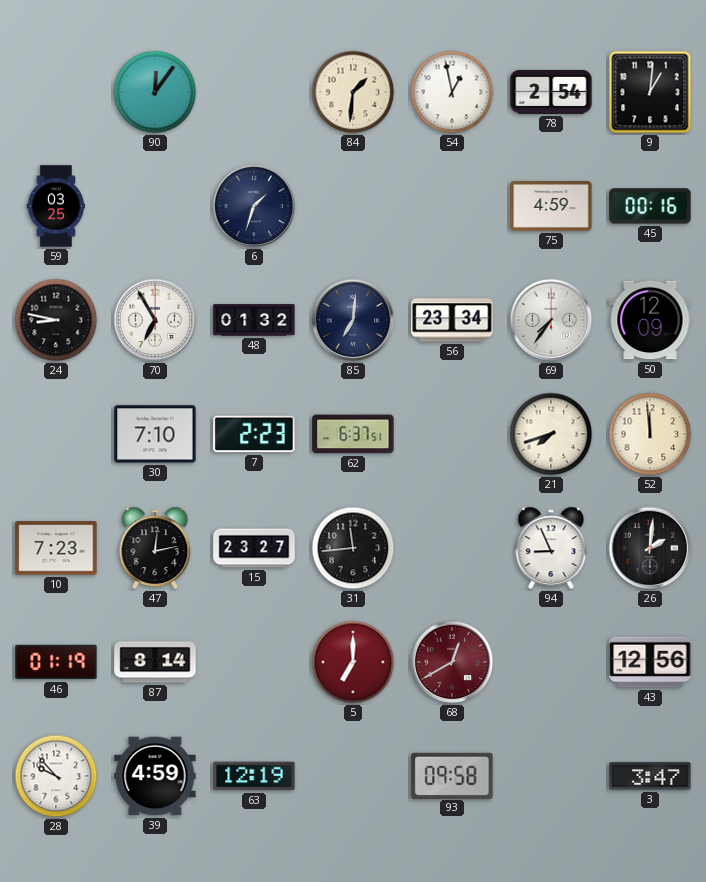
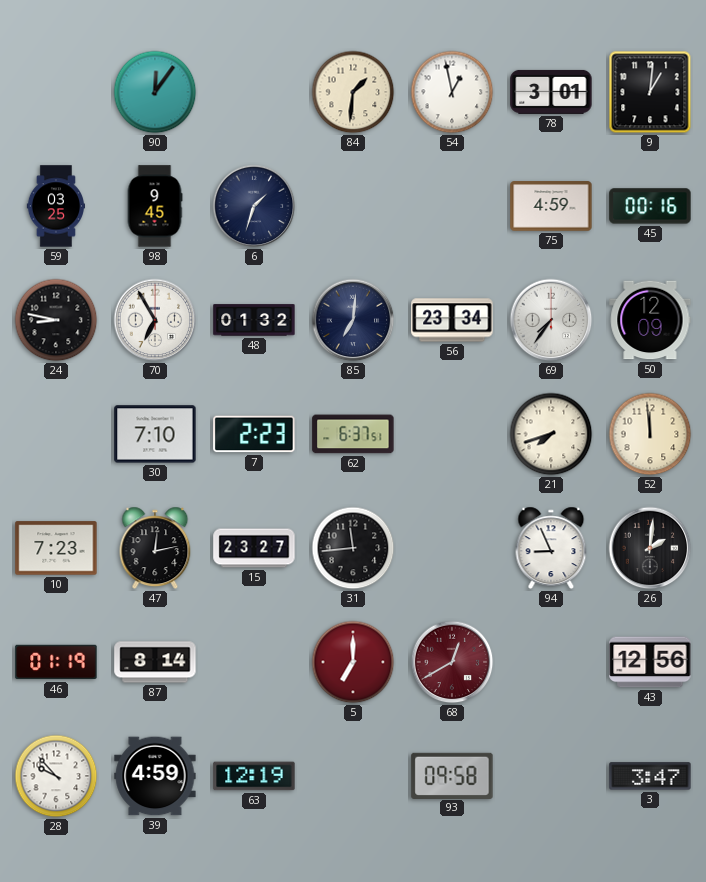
78: 2:54 -> 3:01
98: none -> 9:45
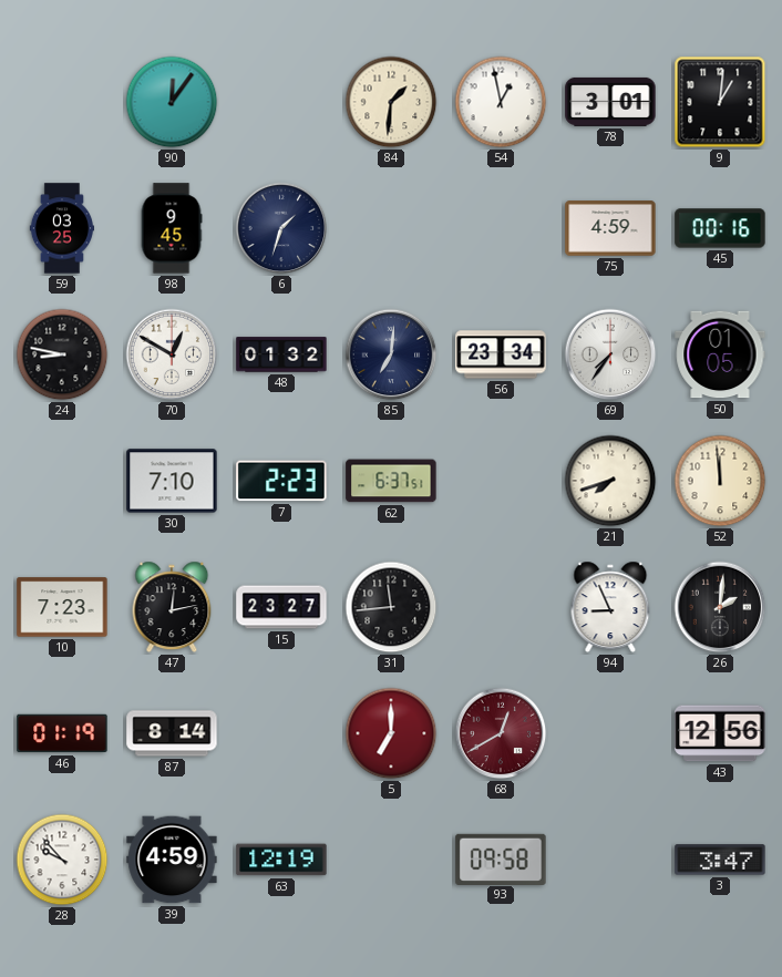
70: 6:55 -> 12:50
50: 12:09 -> 01:05
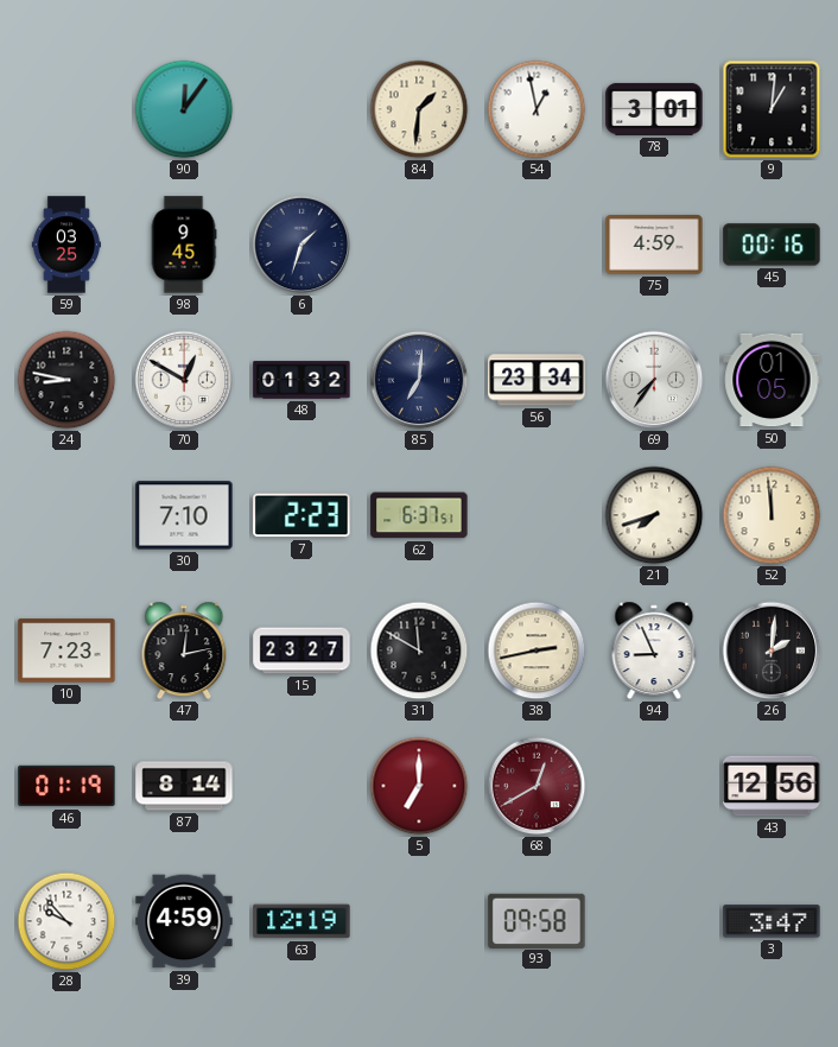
31: 11:44 -> 11:50
38: none -> 2:43
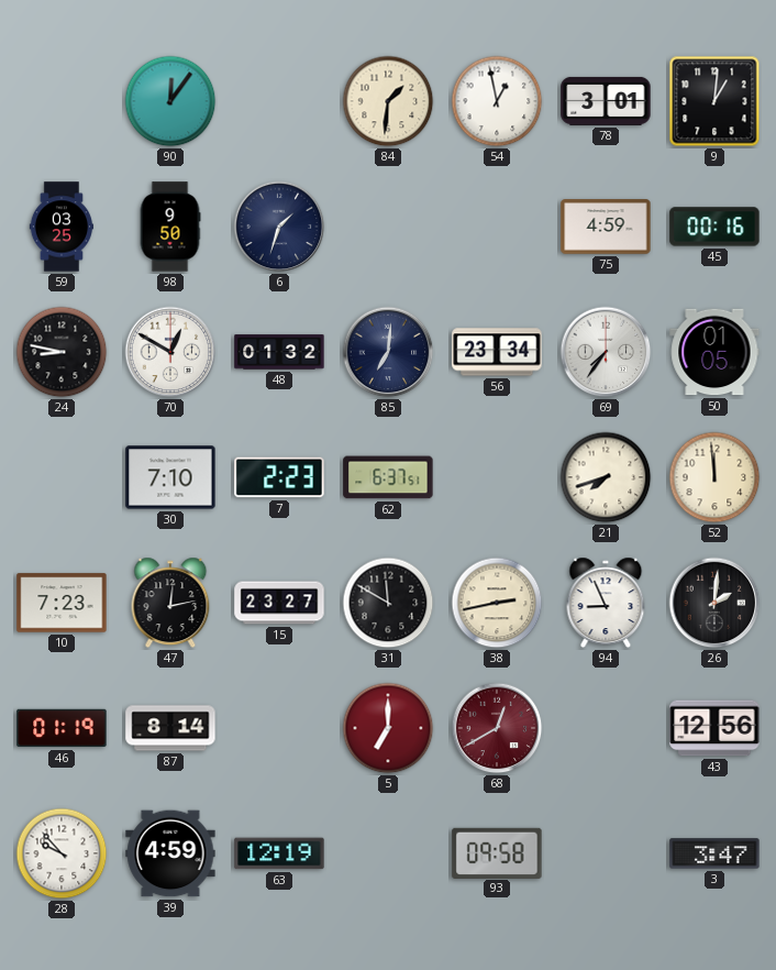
98: 9:45 -> 9:50
